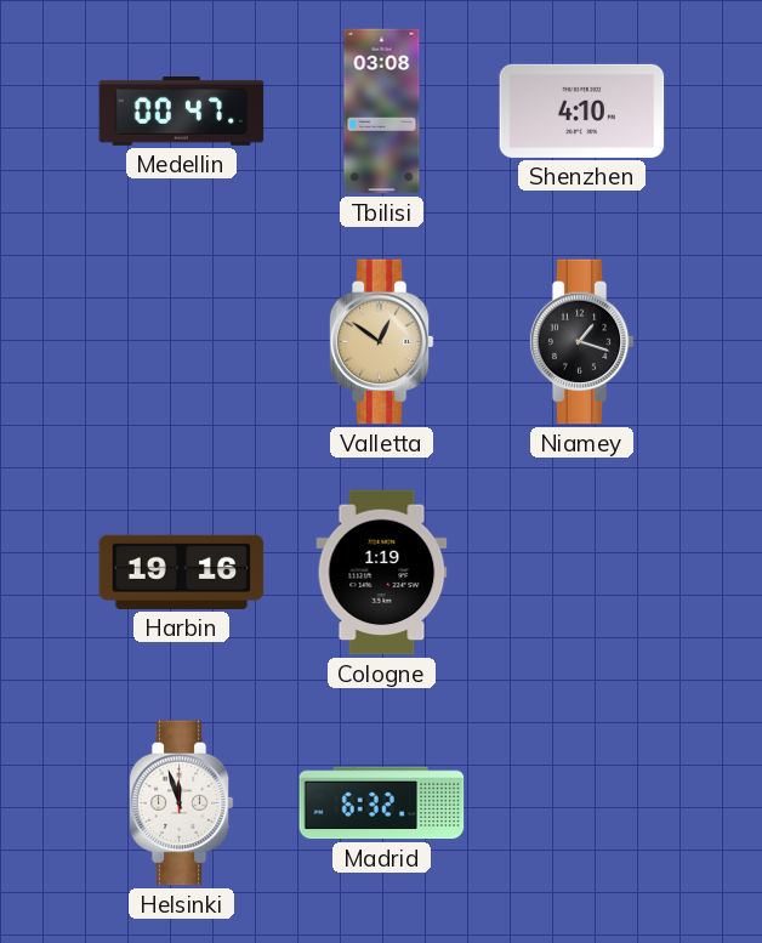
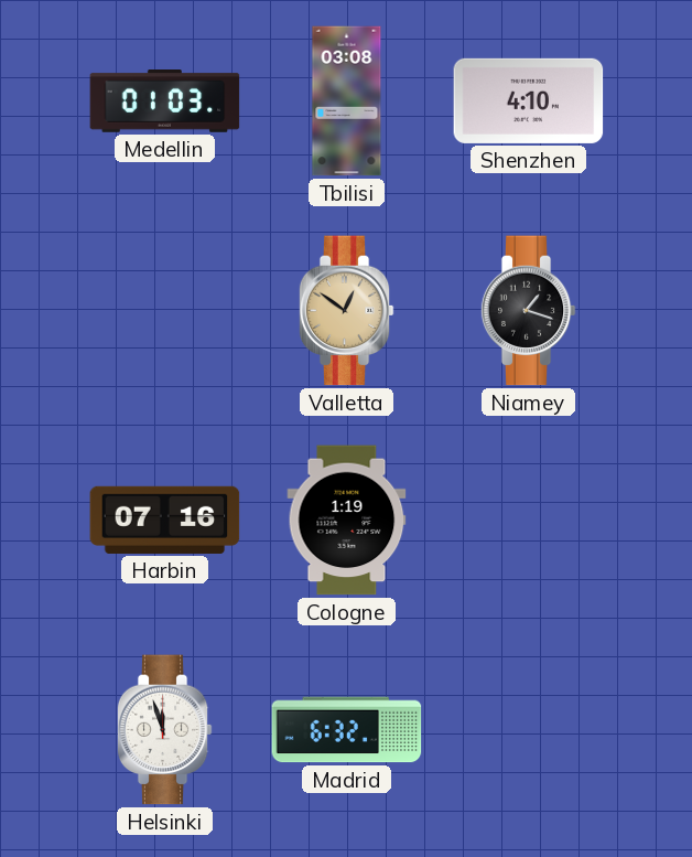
Medellin: 00:47 -> 01:03
Harbin: 19:16 -> 07:16
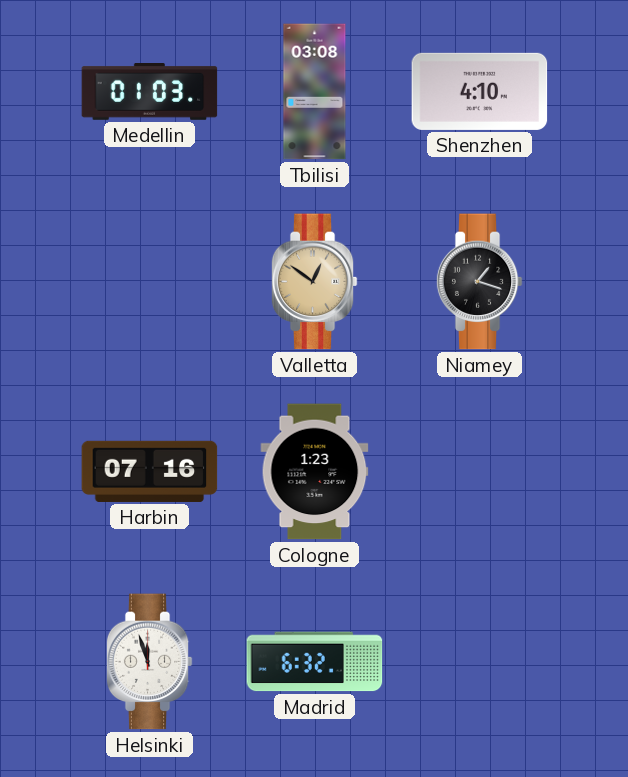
Cologne: 1:19 -> 1:23
